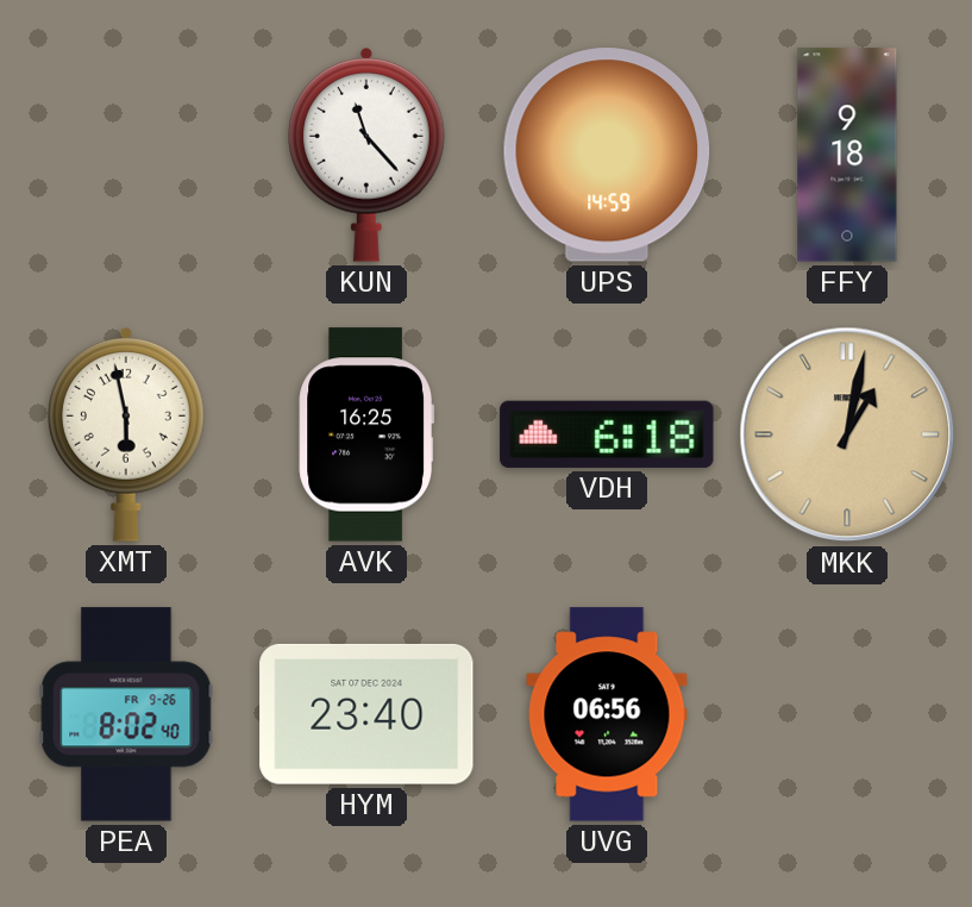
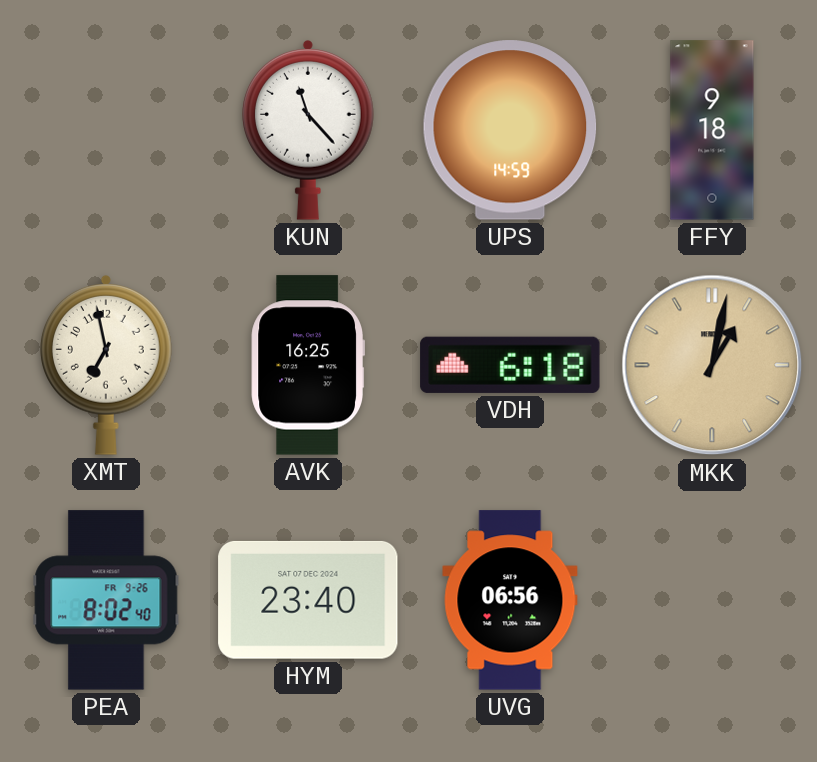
XMT: 5:58 -> 6:58
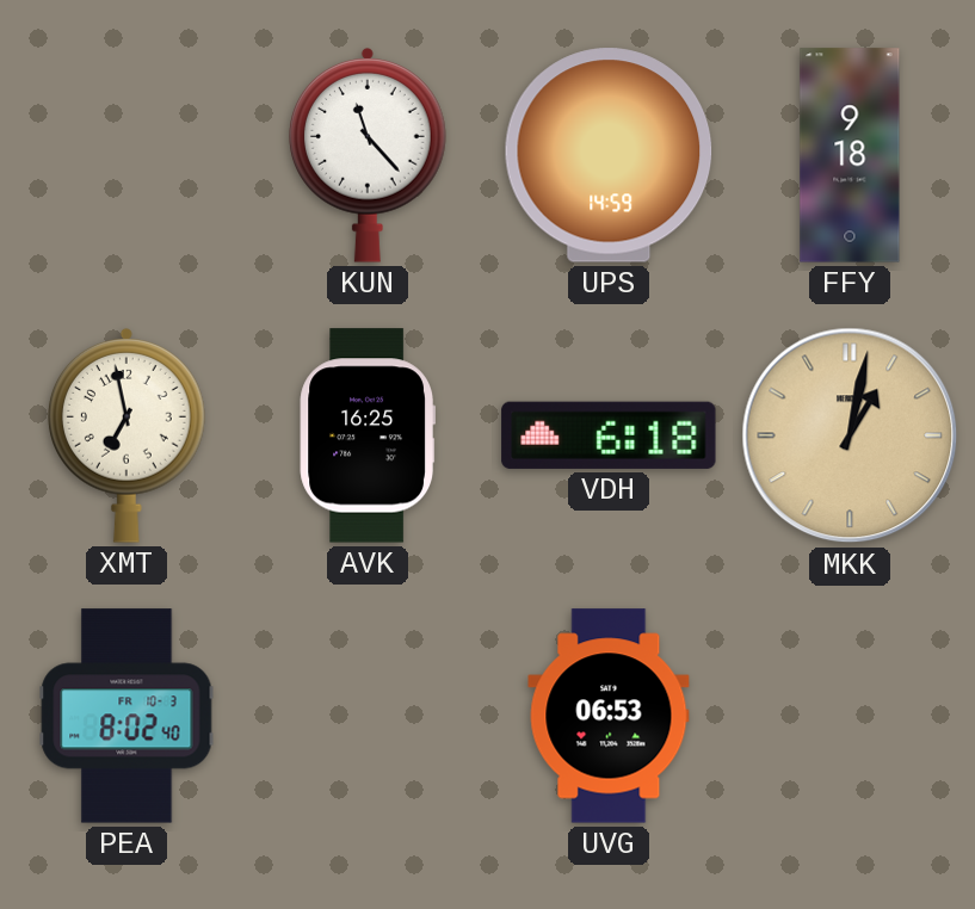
PEA date: FR 9-26 -> FR 10-3
HYM: 23:40 -> none
UVG: 06:56 -> 06:53
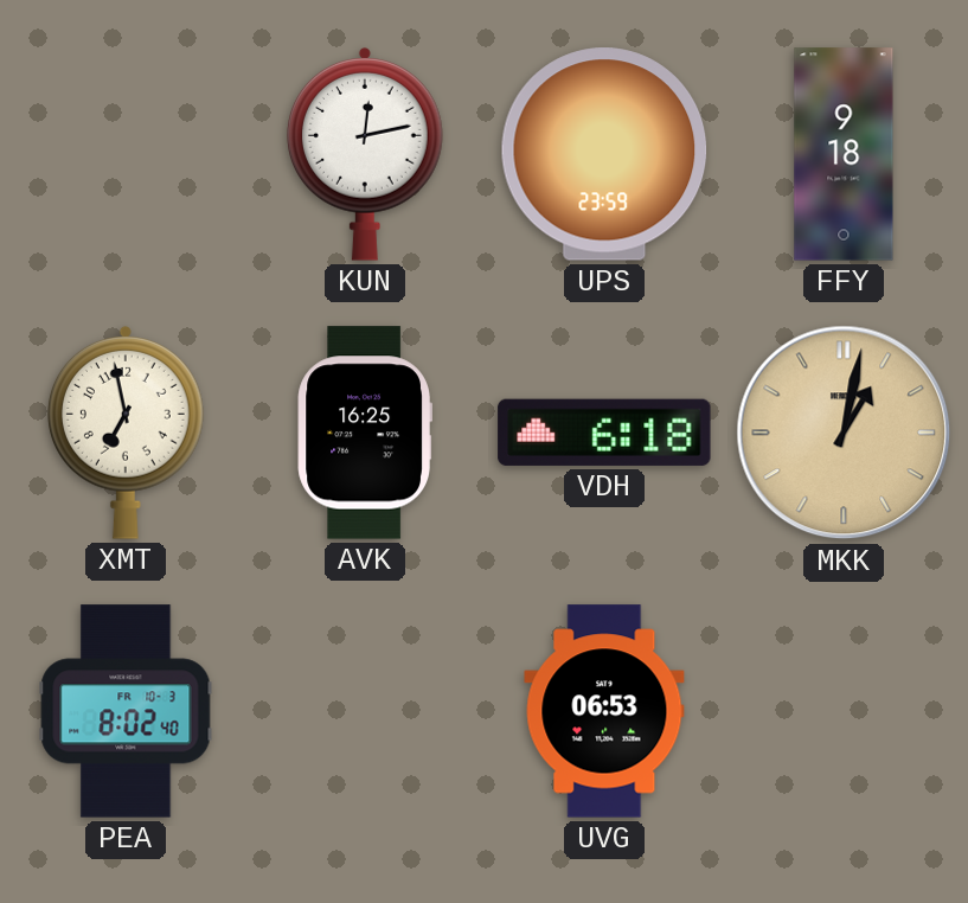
KUN: 11:23 -> 12:13
UPS: 14:59 -> 23:59
